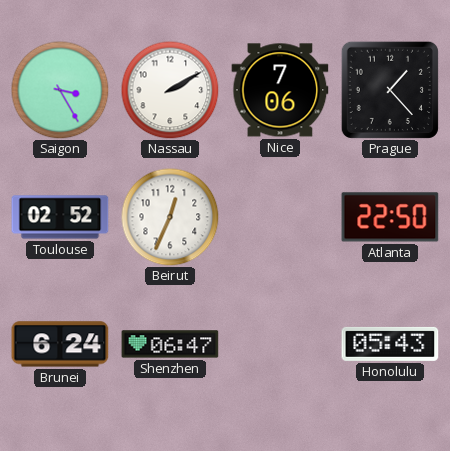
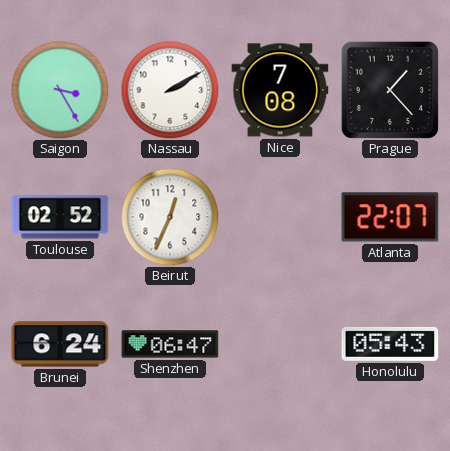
Nice: 7:06 -> 7:08
Atlanta: 22:50 -> 22:07
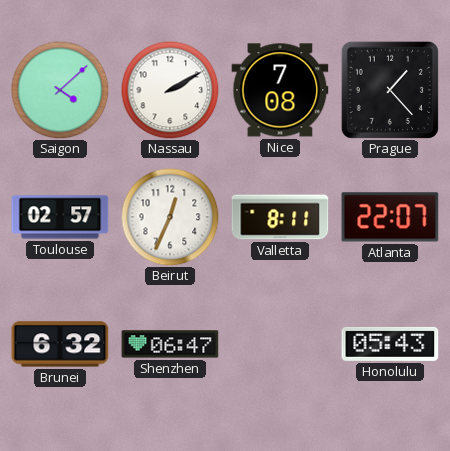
Saigon: 3:25 -> 4:08
Toulouse: 02:52 -> 02:57
Valletta: none -> 8:11
Brunei: 6:24 -> 6:32
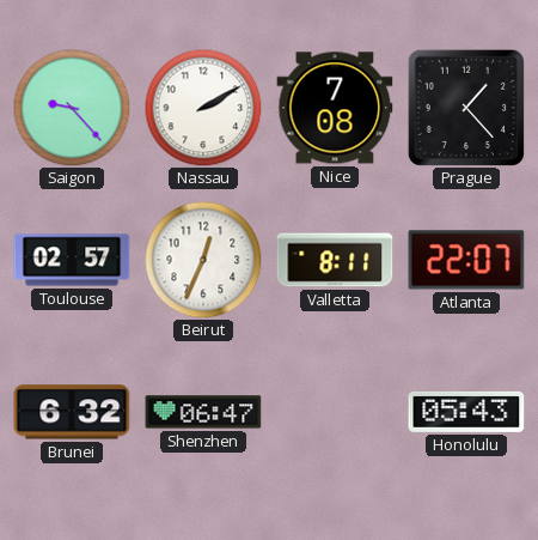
Saigon: 4:08 -> 9:23
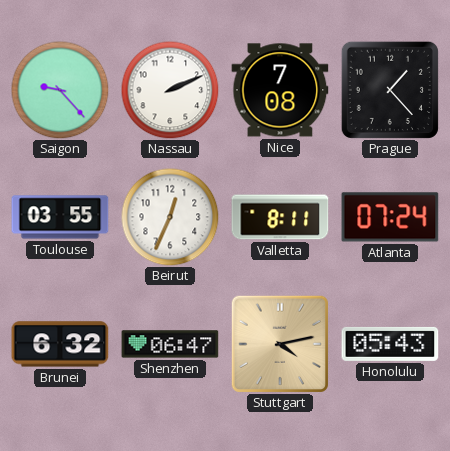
Nassau: 2:10 -> 2:11
Toulouse: 02:57 -> 03:55
Atlanta: 22:07 -> 07:24
Stuttgart: none -> 4:13
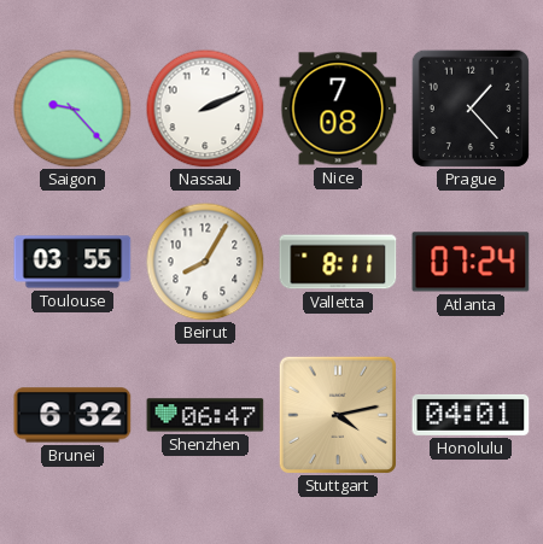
Beirut: 12:34 -> 8:05
Honolulu: 05:43 -> 04:01
